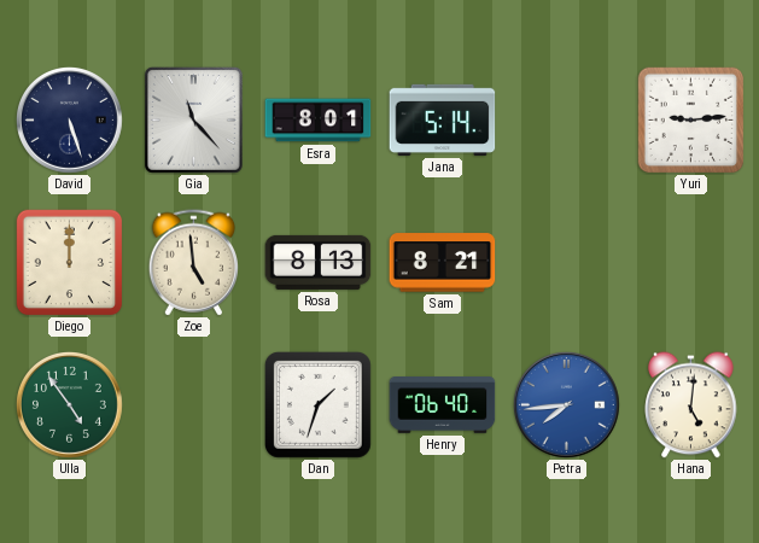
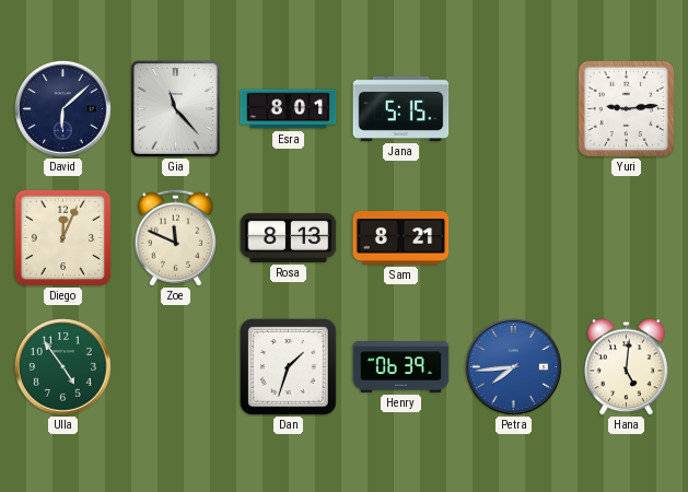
David: 5:27 -> 6:08
Jana: 5:14 -> 5:15
Diego: 12:00 -> 12:04
Zoe: 4:59 -> 11:49
Henry: 06:40 -> 06:39
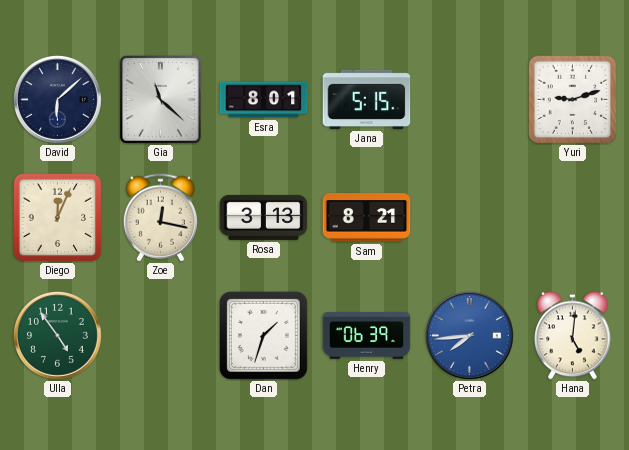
Gia: 11:23 -> 11:22
Yuri: 9:14 -> 9:12
Zoe: 11:49 -> 12:17
Rosa: 8:13 -> 3:13
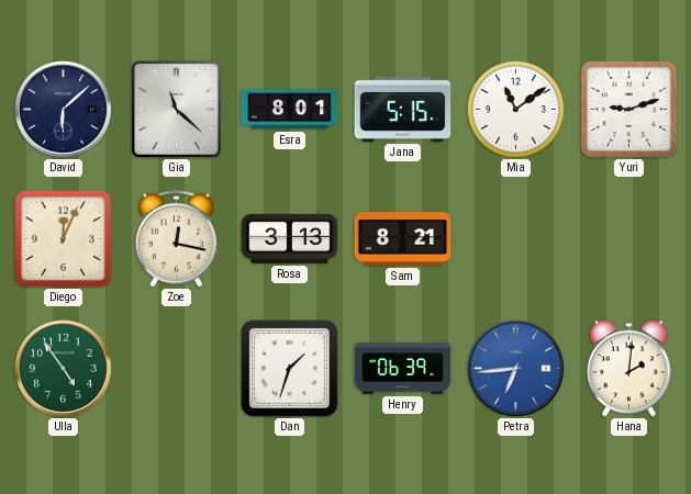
Mia: none -> 11:09
Petra: 7:44 -> 6:44
Hana: 5:01 -> 2:01
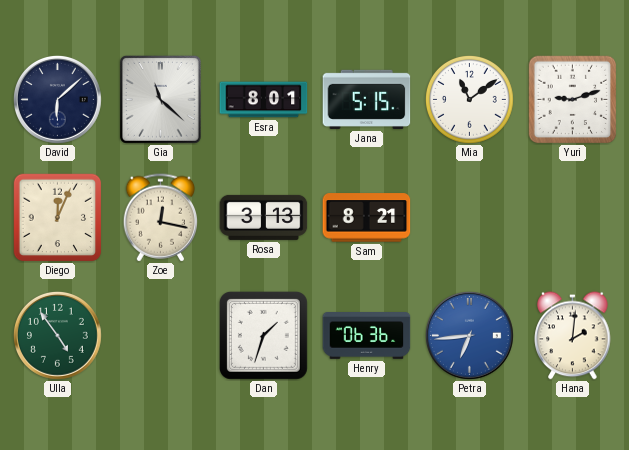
Henry: 06:39 -> 06:36
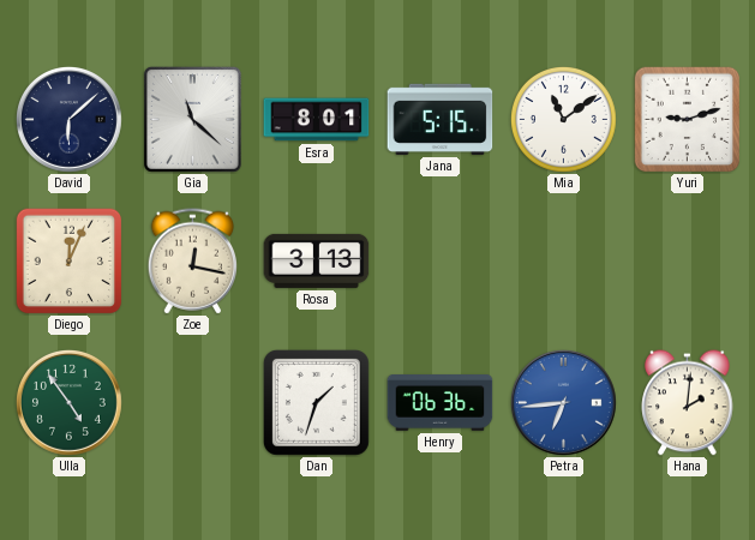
Sam: 8:21 -> none
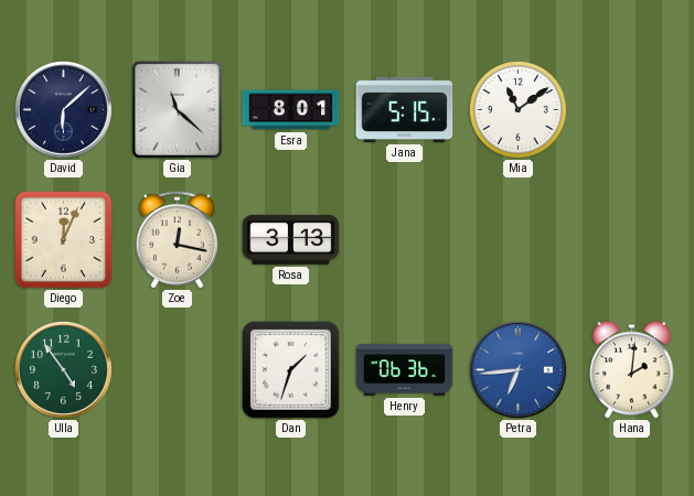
Yuri: 9:12 -> none
